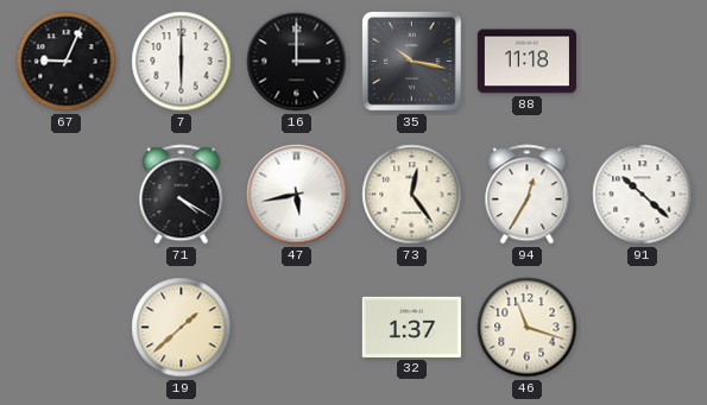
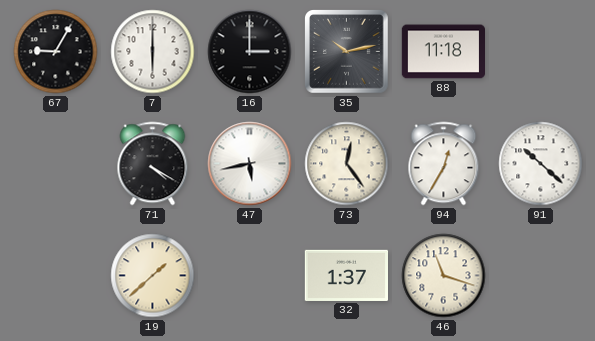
67: 9:04 -> 9:05
35: 10:17 -> 10:13
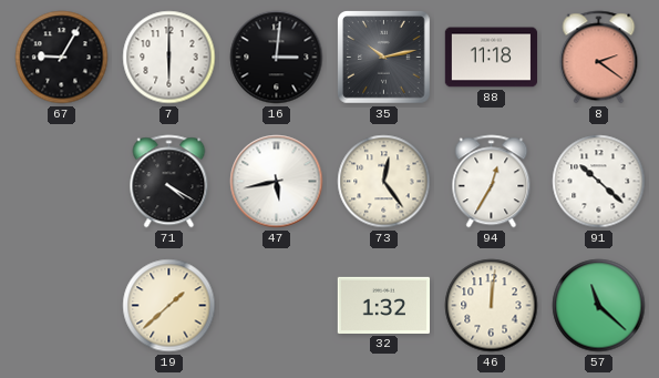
16: 3:00 -> 3:01
8: none -> 2:21
32: 1:37 -> 1:32
46: 11:18 -> 12:01
57: none -> 11:22
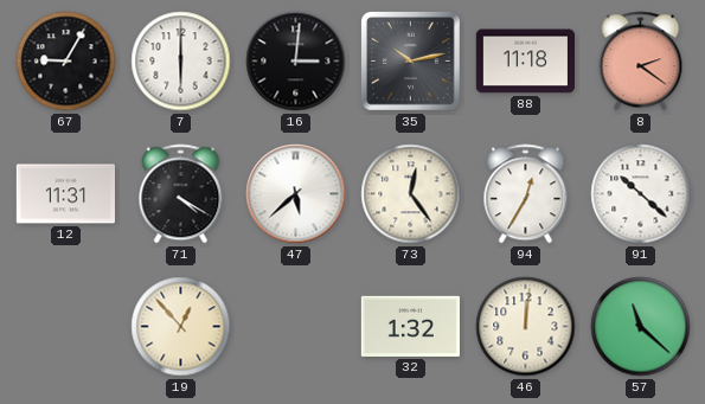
12: none -> 11:31
47: 5:43 -> 5:38
19: 1:38 -> 12:53
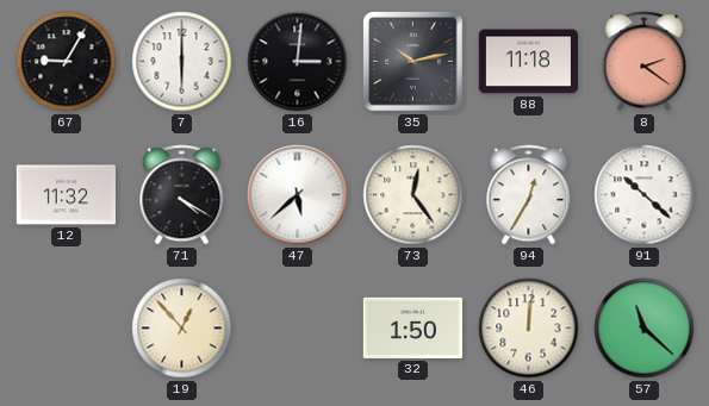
12: 11:31 -> 11:32
32: 1:32 -> 1:50
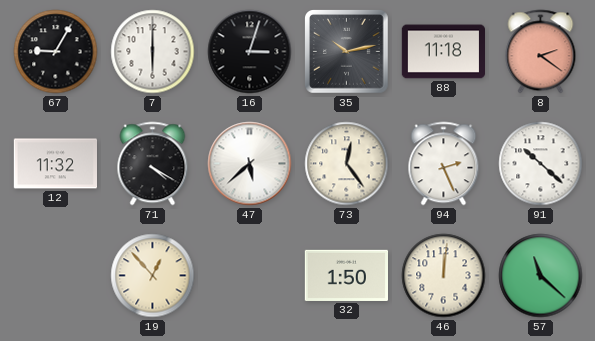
16: 3:01 -> 3:03
94: 12:35 -> 2:26
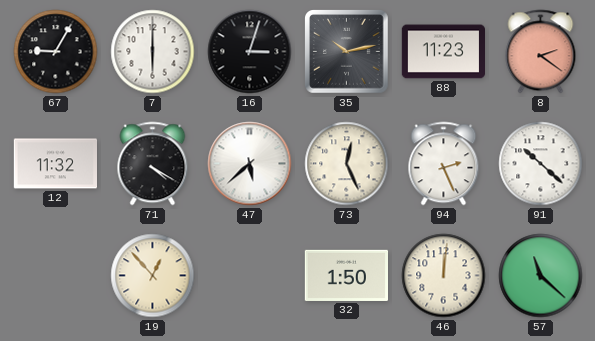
88: 11:18 -> 11:23
73: 12:24 -> 12:26
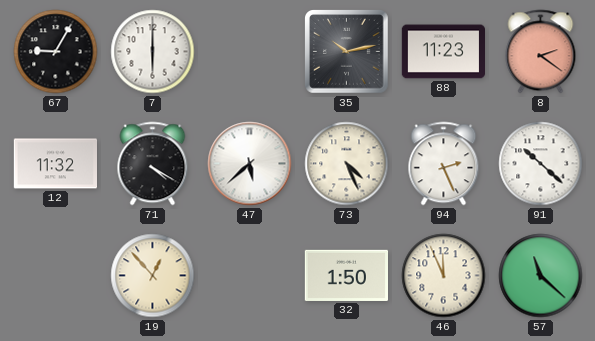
16: 3:03 -> none
73: 12:26 -> 4:26
46: 12:01 -> 11:56
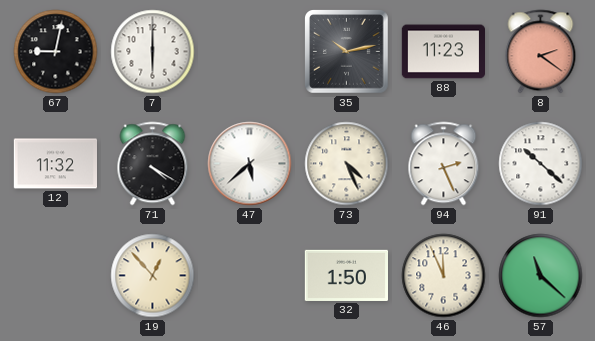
67: 9:05 -> 9:02
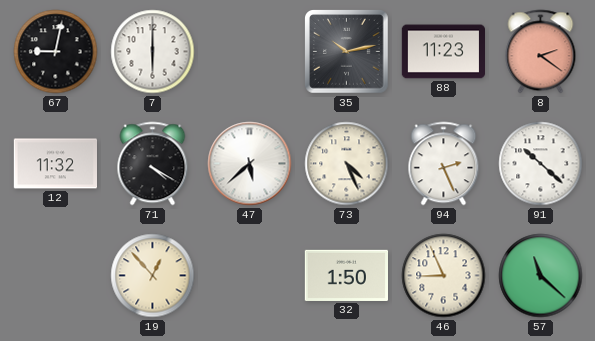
46: 11:56 -> 8:56
